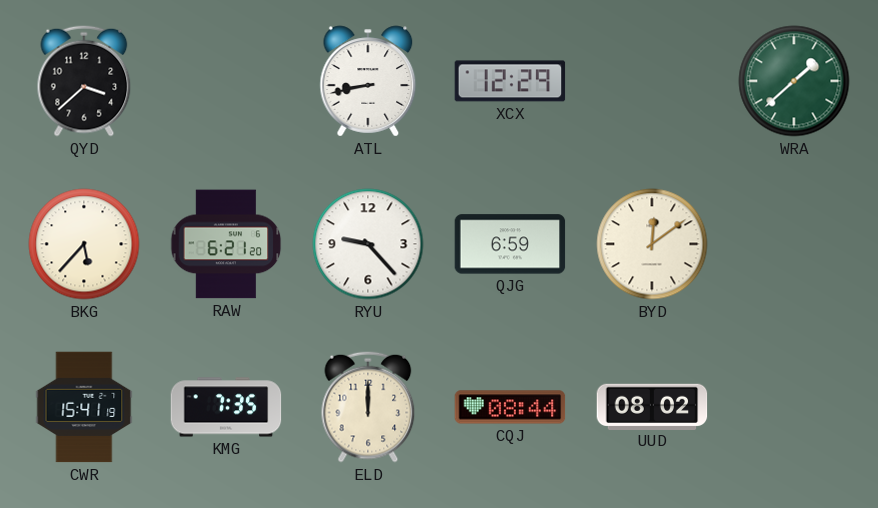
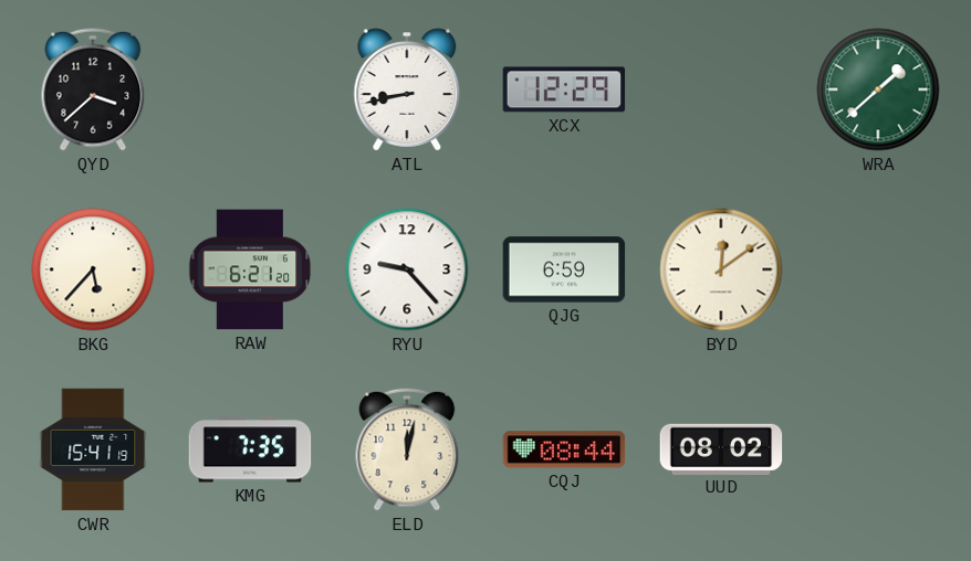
ELD: 12:00 -> 12:02
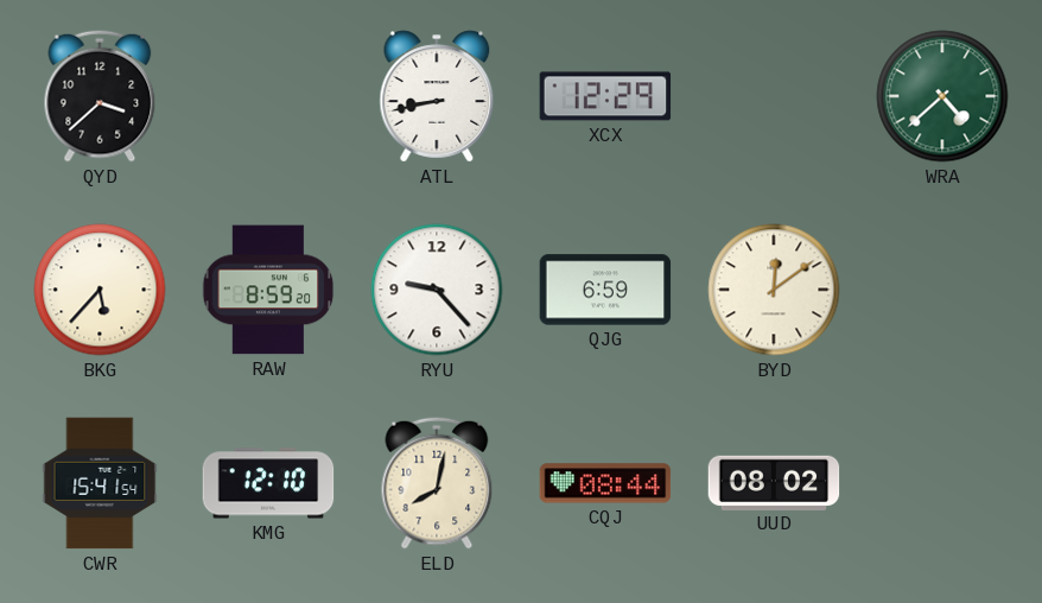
WRA: 1:38 -> 4:38
RAW: 6:21 -> 8:59
CWR: 15:41:19 -> 15:41:54
KMG: 7:35 -> 12:10
ELD: 12:02 -> 8:02
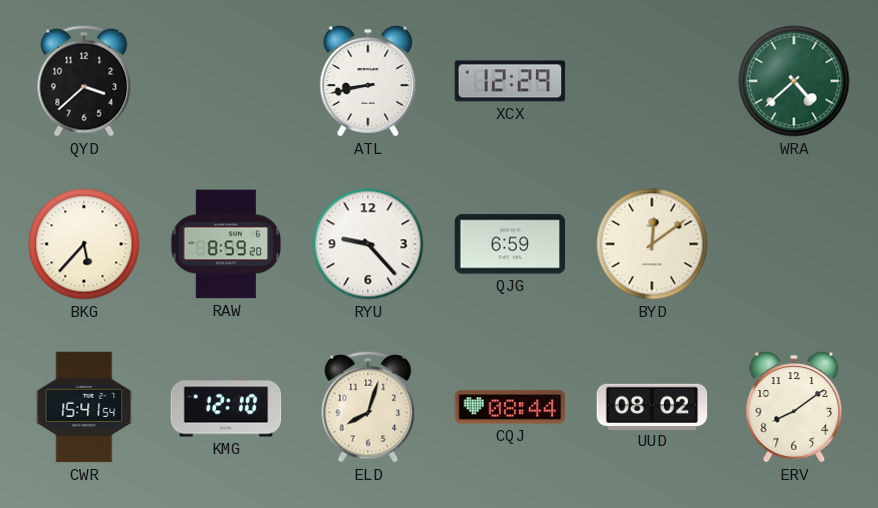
ELD: 8:02 -> 8:03
ERV: none -> 8:09
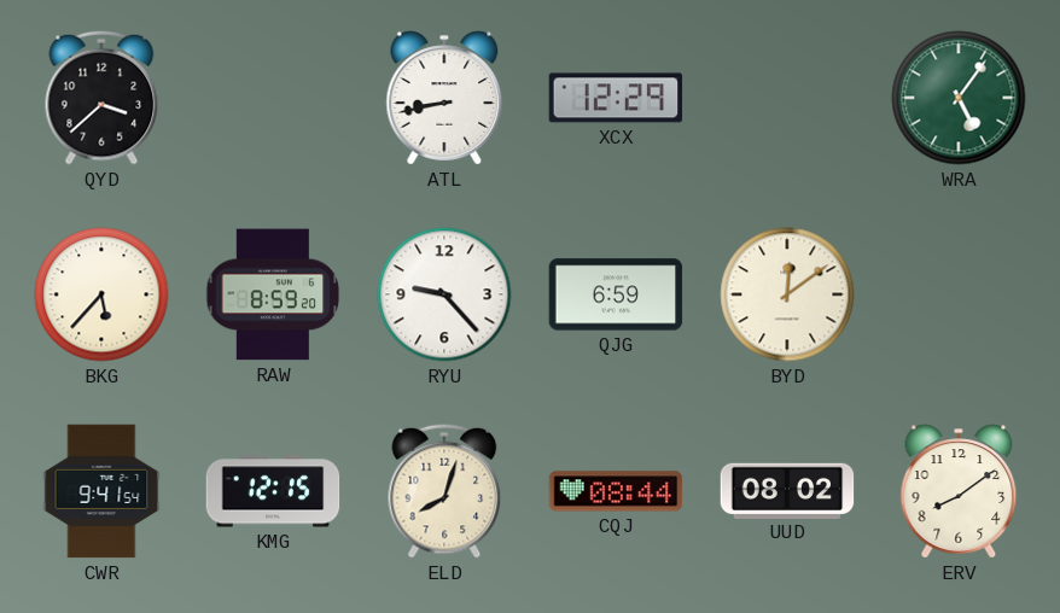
WRA: 4:38 -> 5:06
CWR: 15:41 -> 9:41
KMG: 12:10 -> 12:15
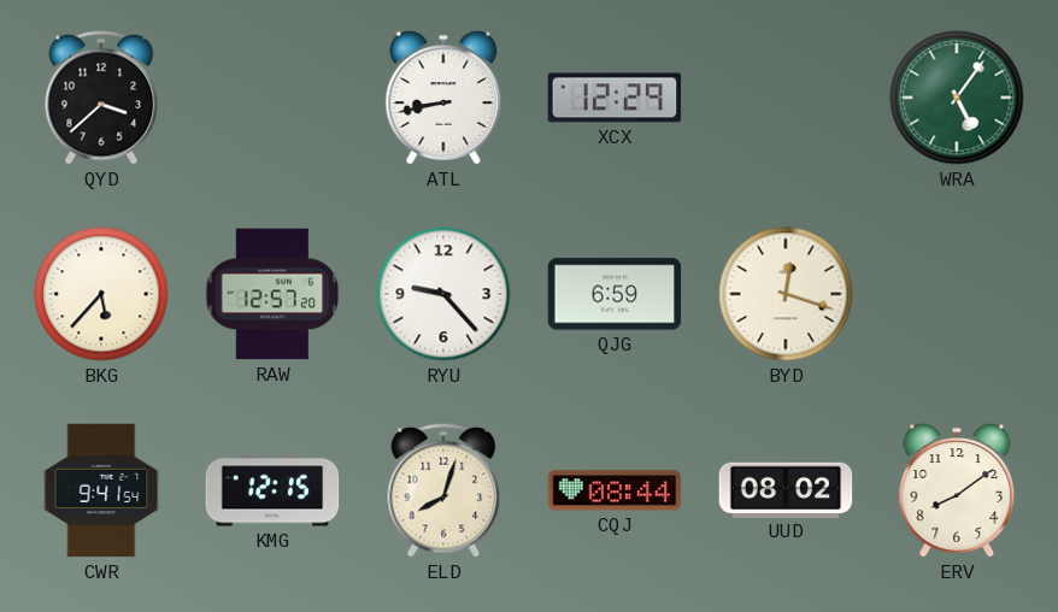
RAW: 8:59 -> 12:57
BYD: 12:09 -> 12:18
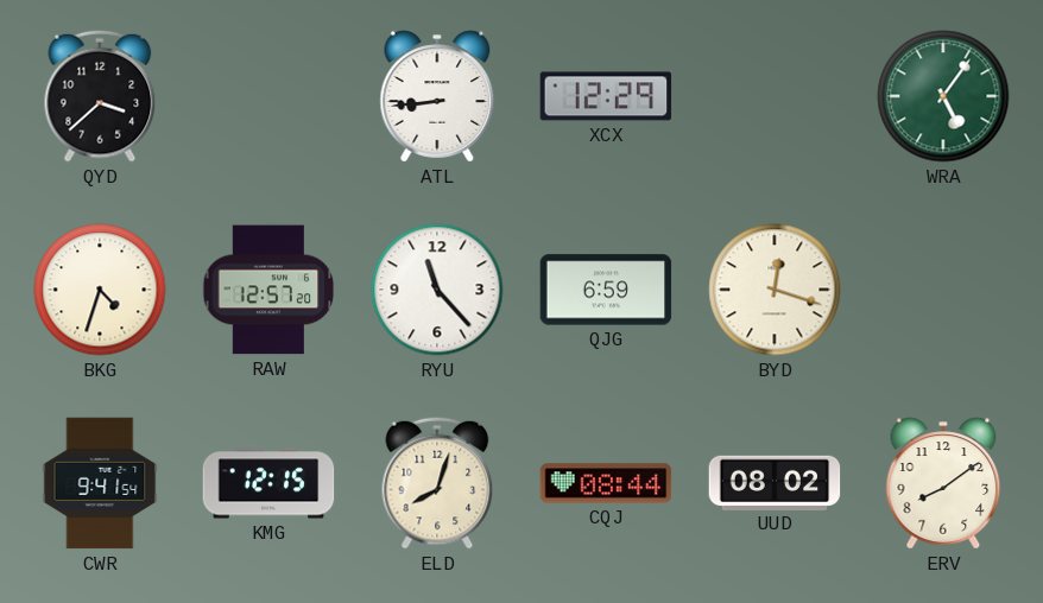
ATL: 8:43 -> 8:44
BKG: 5:37 -> 4:33
RYU: 9:23 -> 11:23
